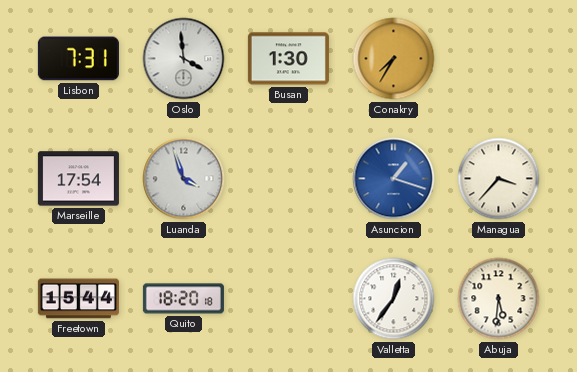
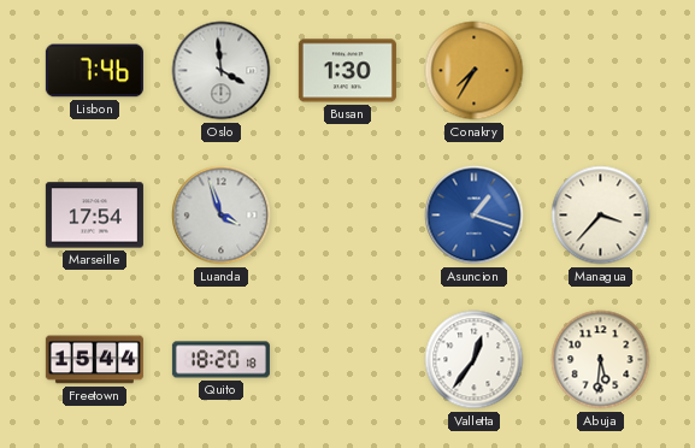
Lisbon: 7:31 -> 7:46
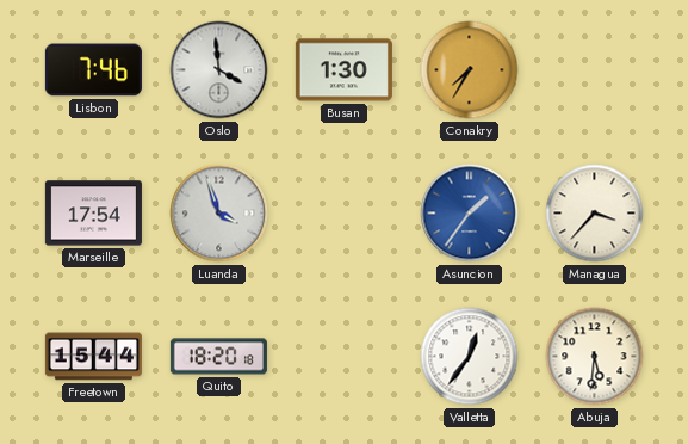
Asuncion: 1:18 -> 1:36
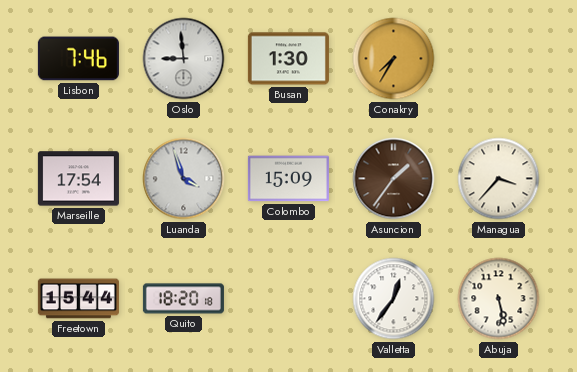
Oslo: 3:59 -> 8:59
Colombo: none -> 15:09
Asuncion dial: blue -> brown
Abuja: 5:31 -> 5:28
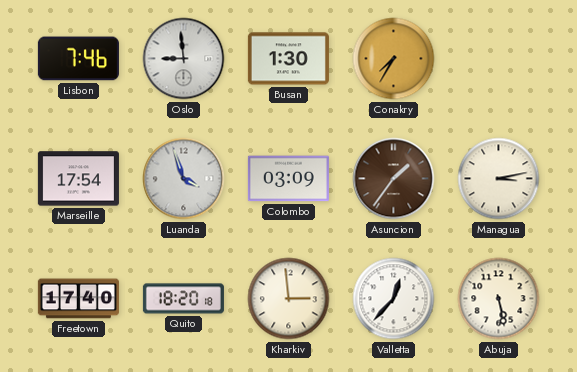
Colombo: 15:09 -> 03:09
Managua: 3:37 -> 3:13
Freetown: 15:44 -> 17:40
Kharkiv: none -> 2:59
Valletta: 12:36 -> 12:37
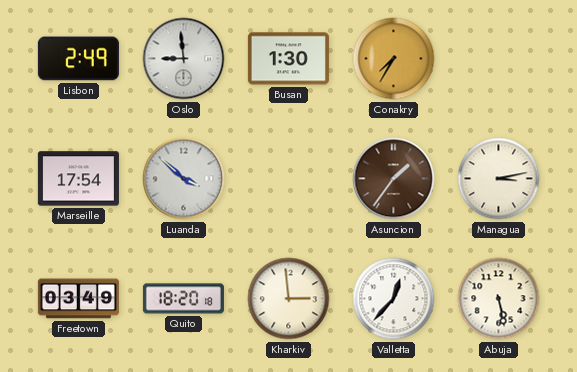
Lisbon: 7:46 -> 2:49
Luanda: 3:57 -> 3:52
Colombo: 03:09 -> none
Freetown: 17:40 -> 03:49
